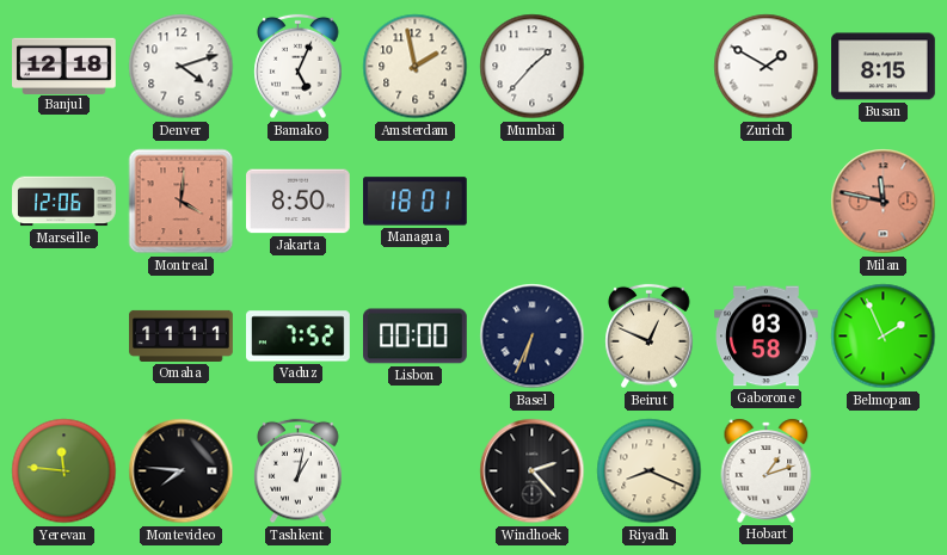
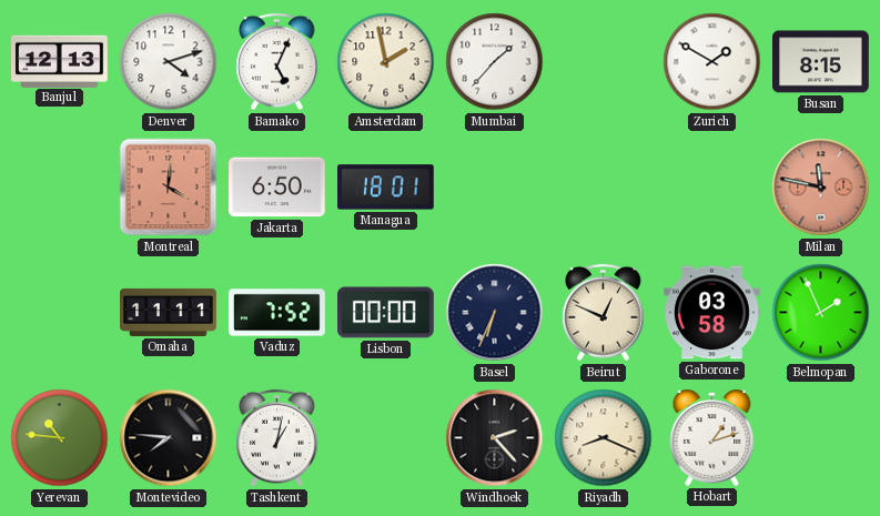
Banjul: 12:18 -> 12:13
Marseille: 12:06 -> none
Jakarta: 8:50 -> 6:50
Yerevan: 11:46 -> 10:46
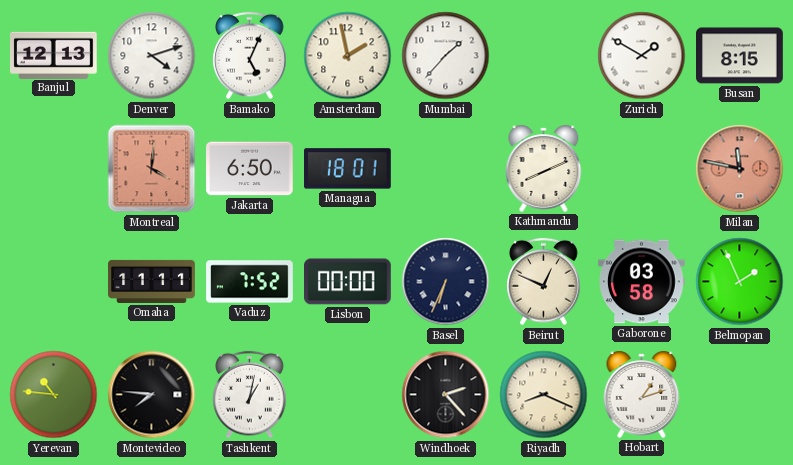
Kathmandu: none -> 8:11
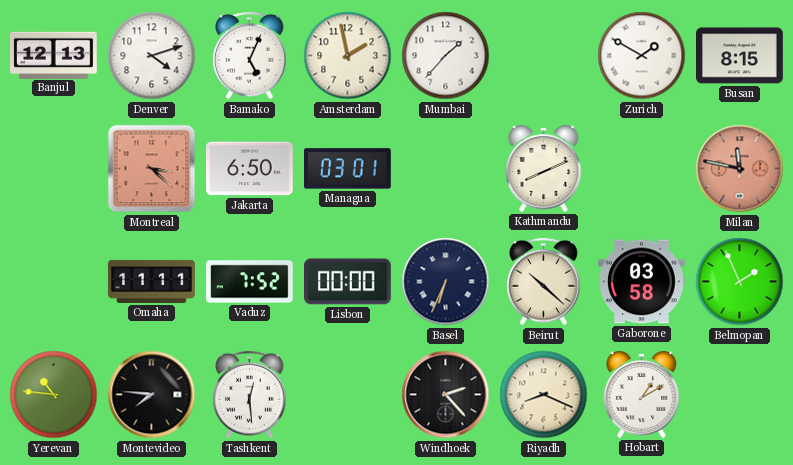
Montreal: 4:01 -> 3:22
Managua: 18:01 -> 03:01
Beirut: 12:49 -> 10:22
Tashkent: 1:02 -> 12:29
Hobart: 1:12 -> 1:10
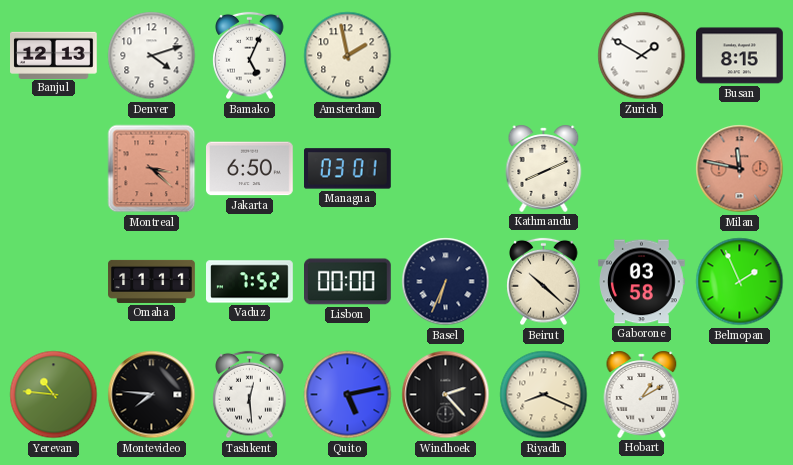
Mumbai: 1:37 -> none
Quito: none -> 5:13
